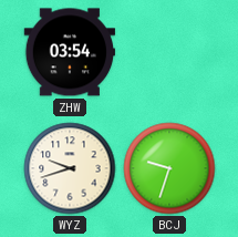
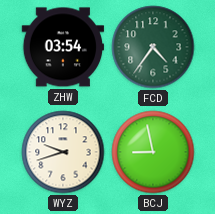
FCD: none -> 4:36
BCJ: 9:33 -> 8:58
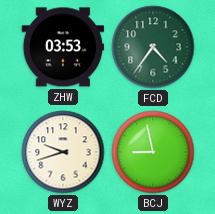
ZHW: 03:54 -> 03:53
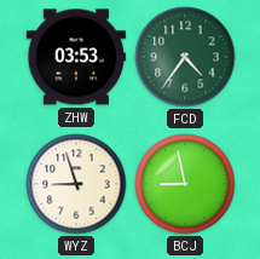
WYZ: 9:42 -> 8:57
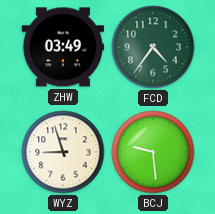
ZHW: 03:53 -> 03:49
BCJ: 8:58 -> 9:29
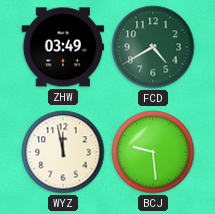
FCD: 4:36 -> 4:40
WYZ: 8:57 -> 11:58
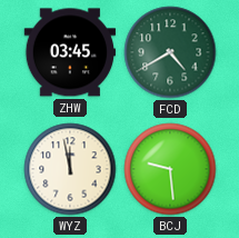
ZHW: 03:49 -> 03:45
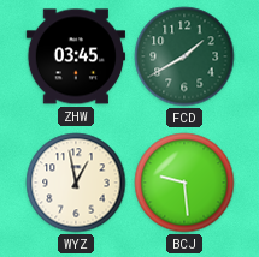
FCD: 4:40 -> 1:40
WYZ: 11:58 -> 12:58
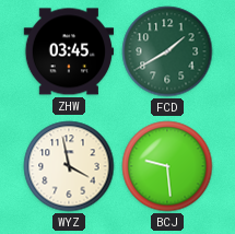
WYZ: 12:58 -> 3:58
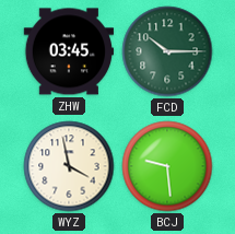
FCD: 1:40 -> 10:15
